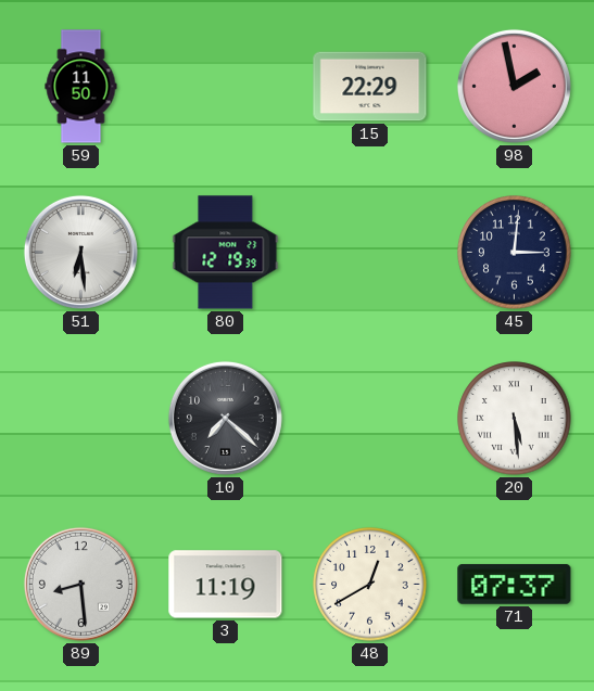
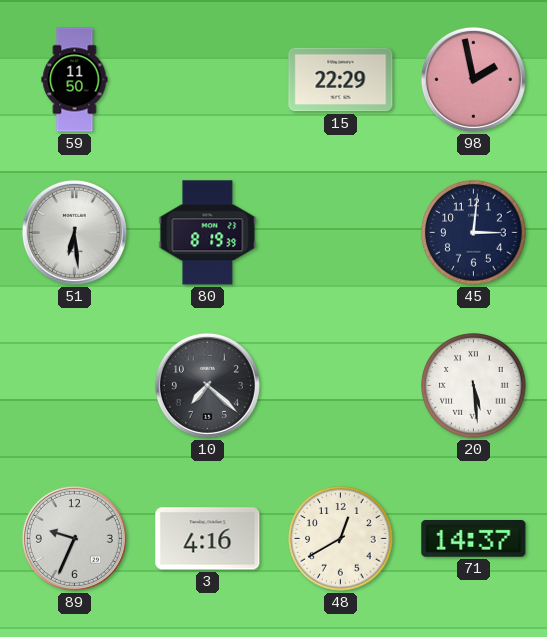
80: 12:19 -> 8:19
89: 8:29 -> 9:34
3: 11:19 -> 4:16
71: 07:37 -> 14:37
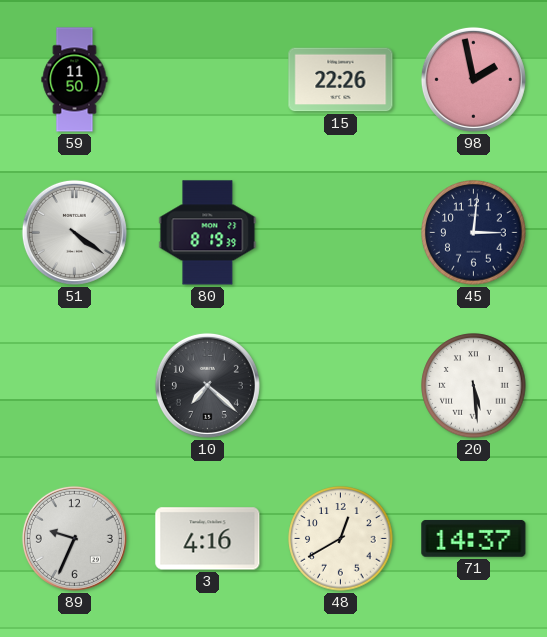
15: 22:29 -> 22:26
51: 6:29 -> 4:21
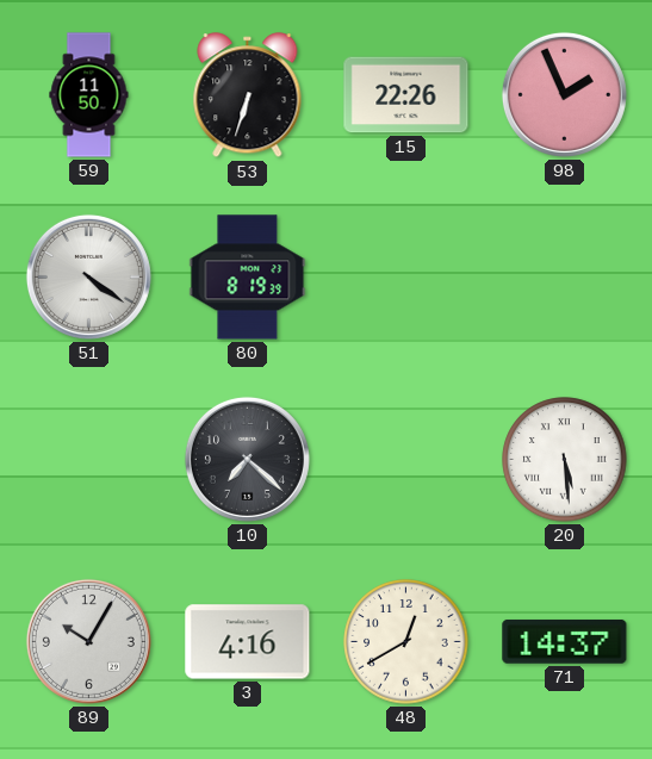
53: none -> 6:33
98: 1:58 -> 1:56
45: 3:01 -> none
89: 9:34 -> 10:05
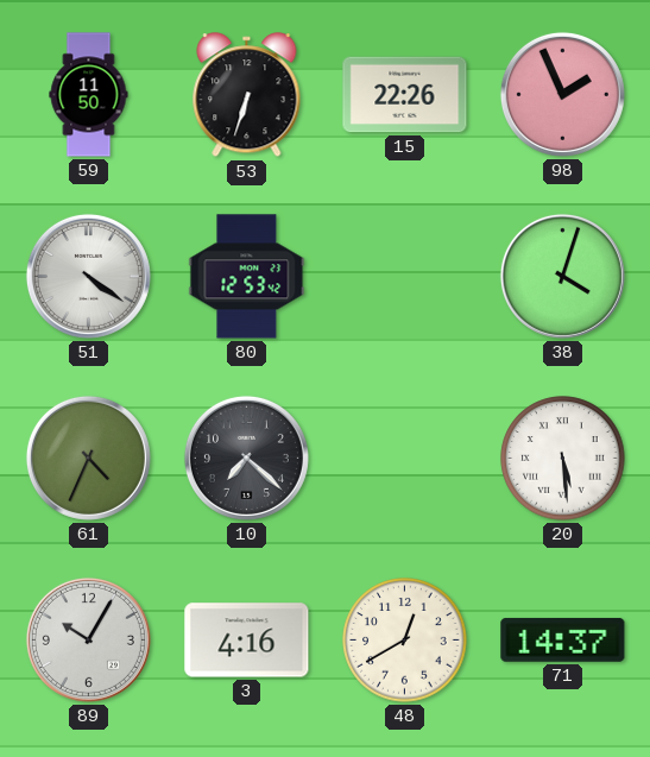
80: 8:19 -> 12:53
38: none -> 4:03
61: none -> 4:34
